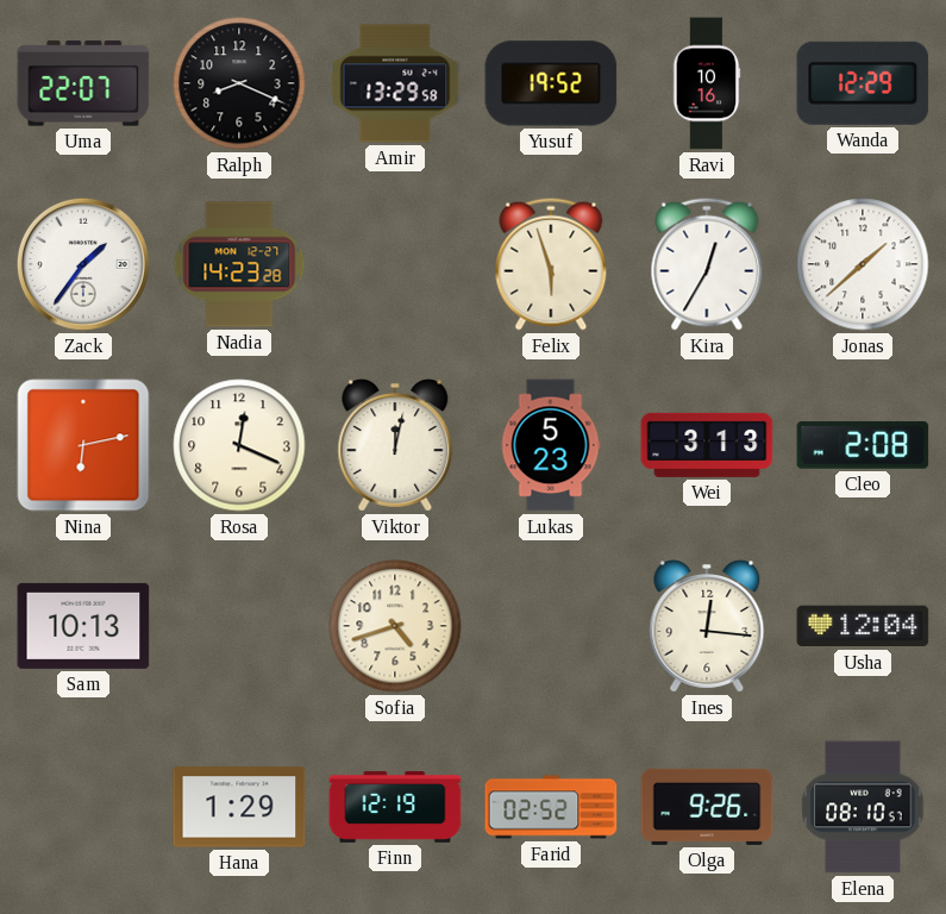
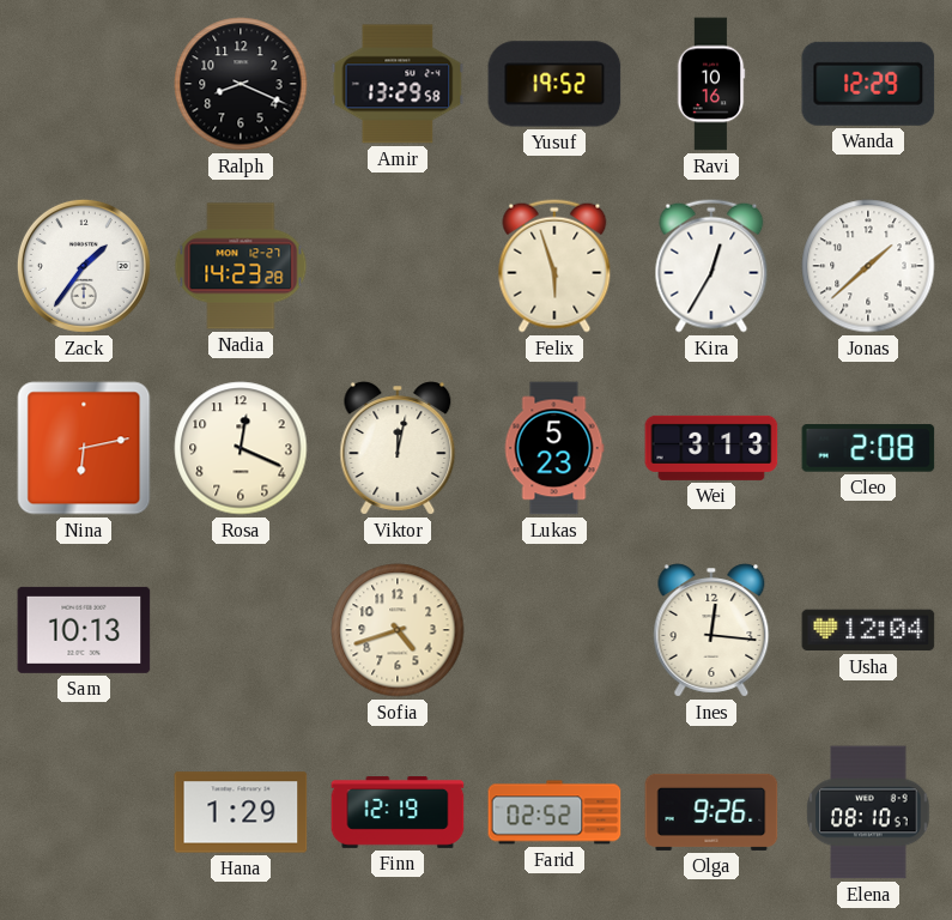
Uma: 22:07 -> none
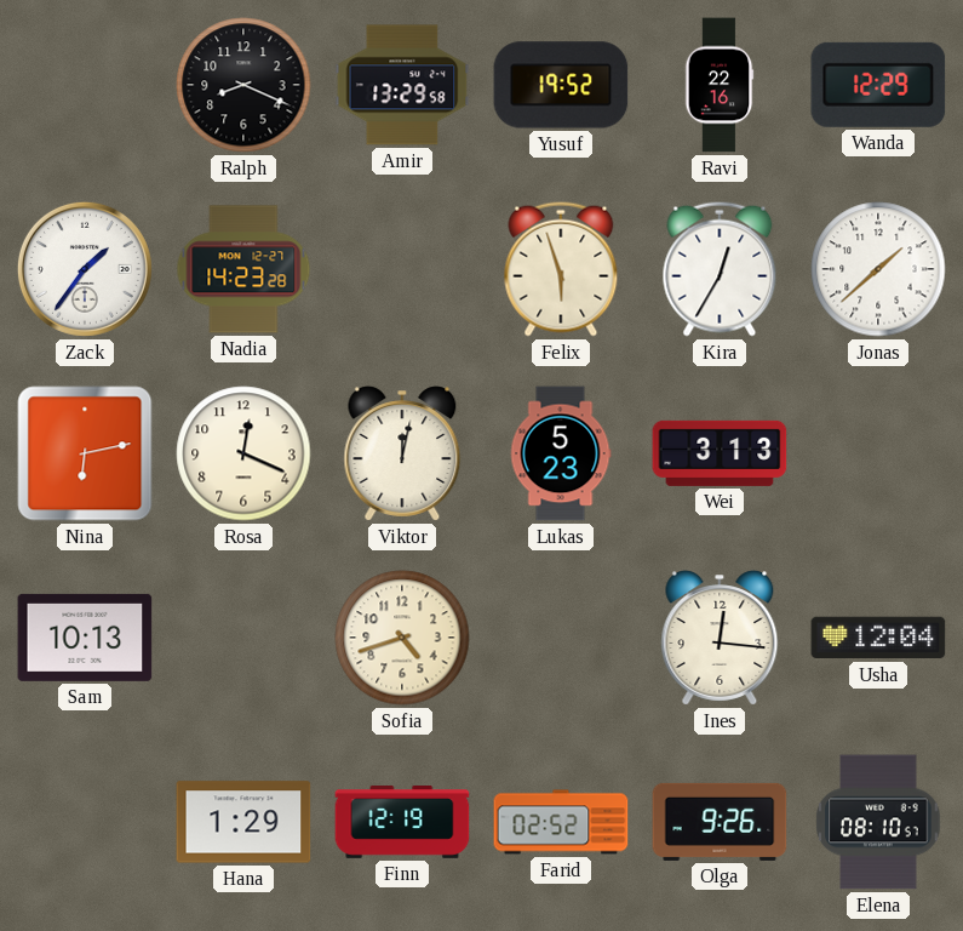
Ravi: 10:16 -> 22:16
Cleo: 2:08 -> none
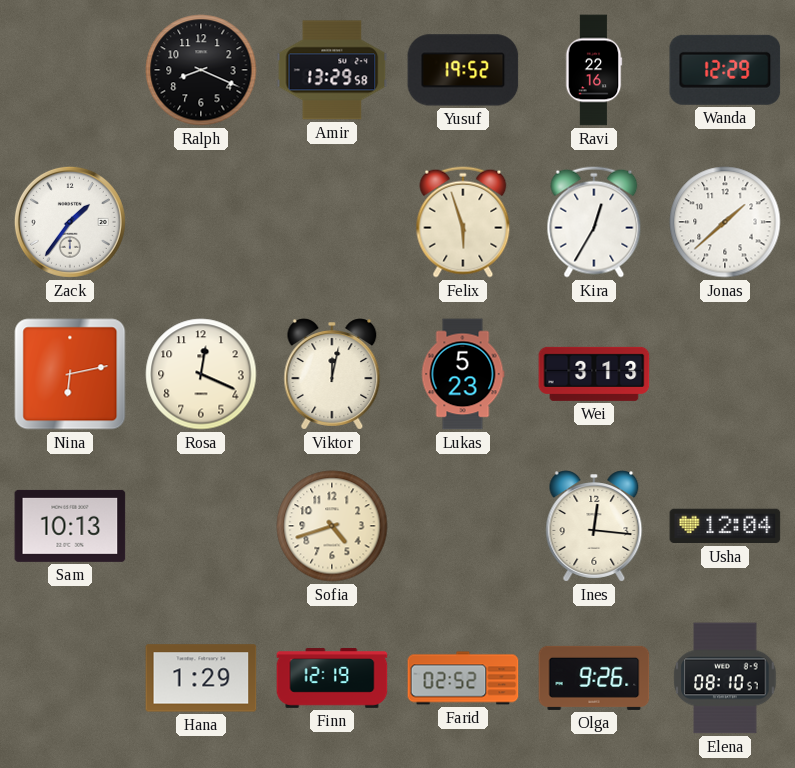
Nadia: 14:23 -> none
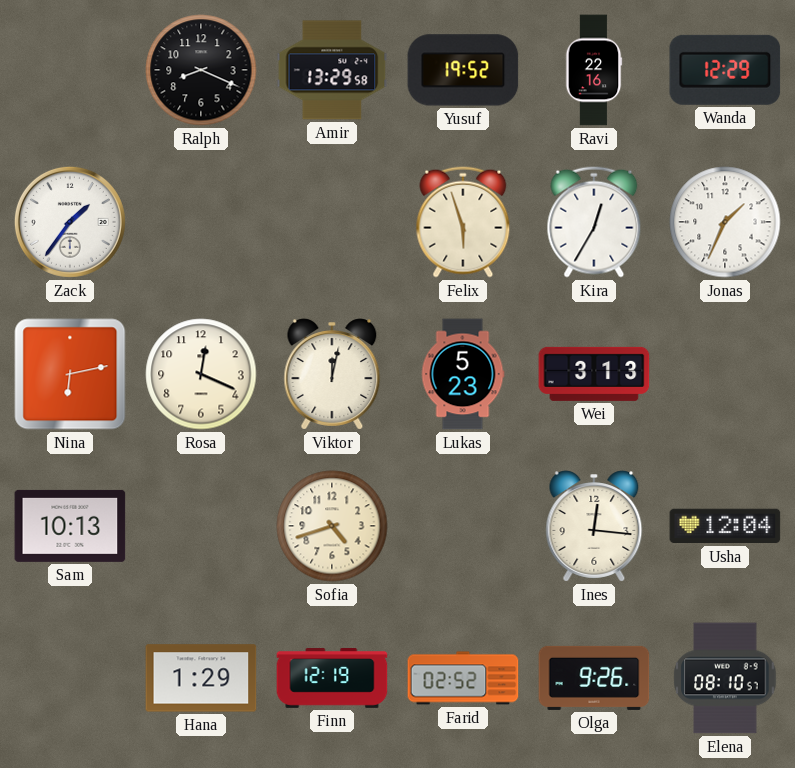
Jonas: 1:38 -> 1:34
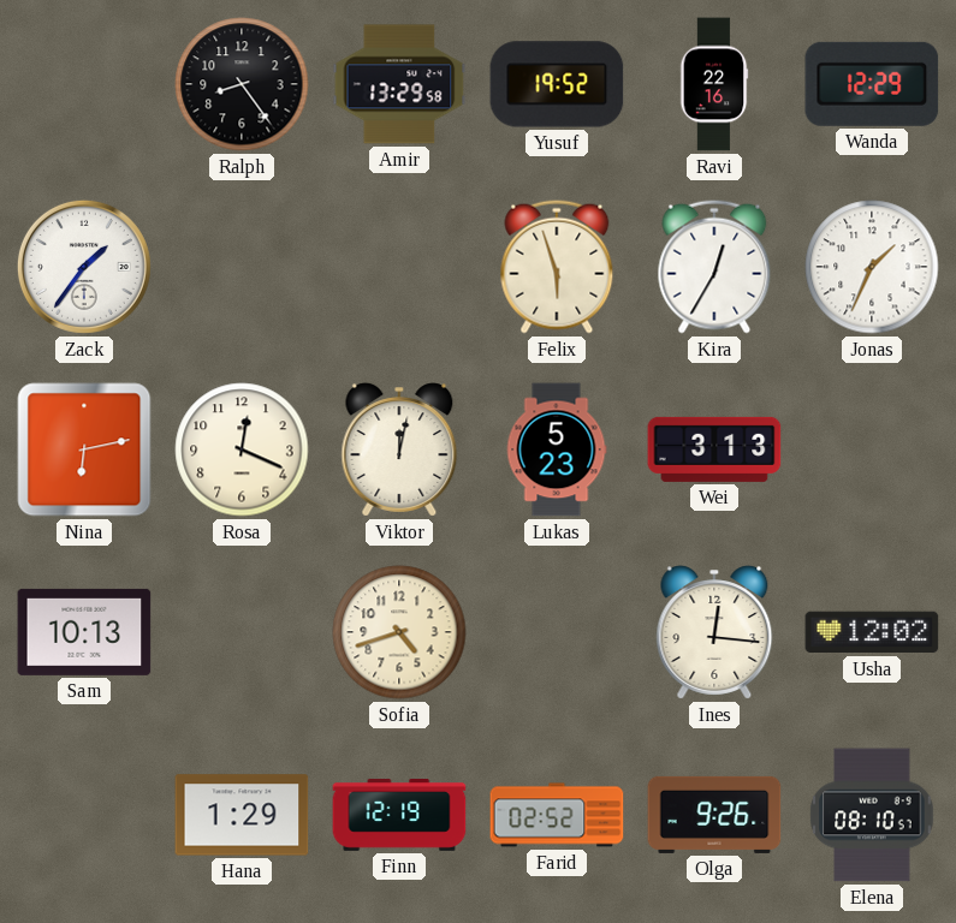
Ralph: 8:19 -> 8:24
Usha: 12:04 -> 12:02
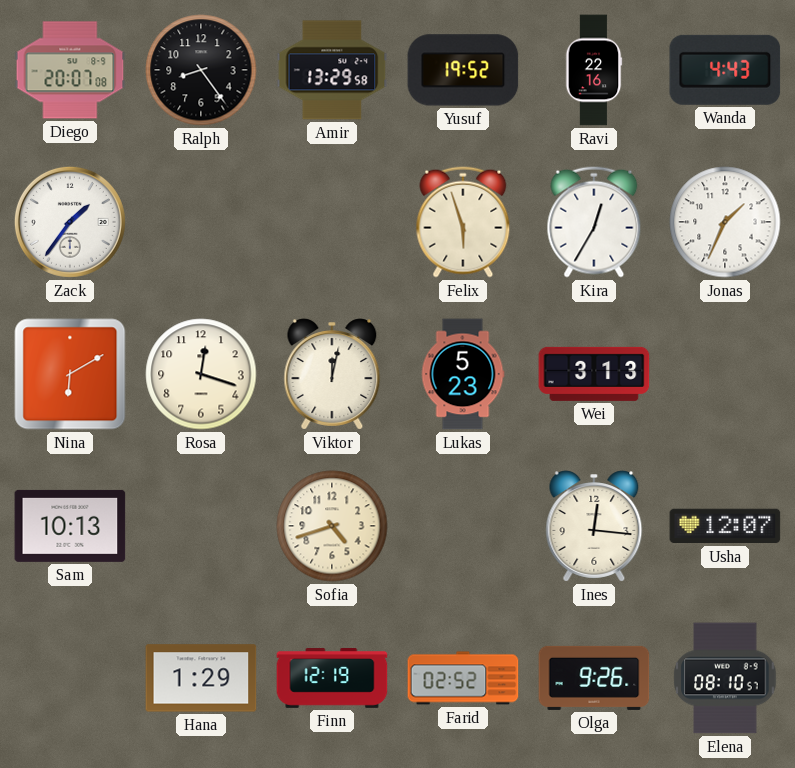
Diego: none -> 20:07
Wanda: 12:29 -> 4:43
Nina: 6:13 -> 6:10
Rosa: 12:19 -> 12:18
Usha: 12:02 -> 12:07
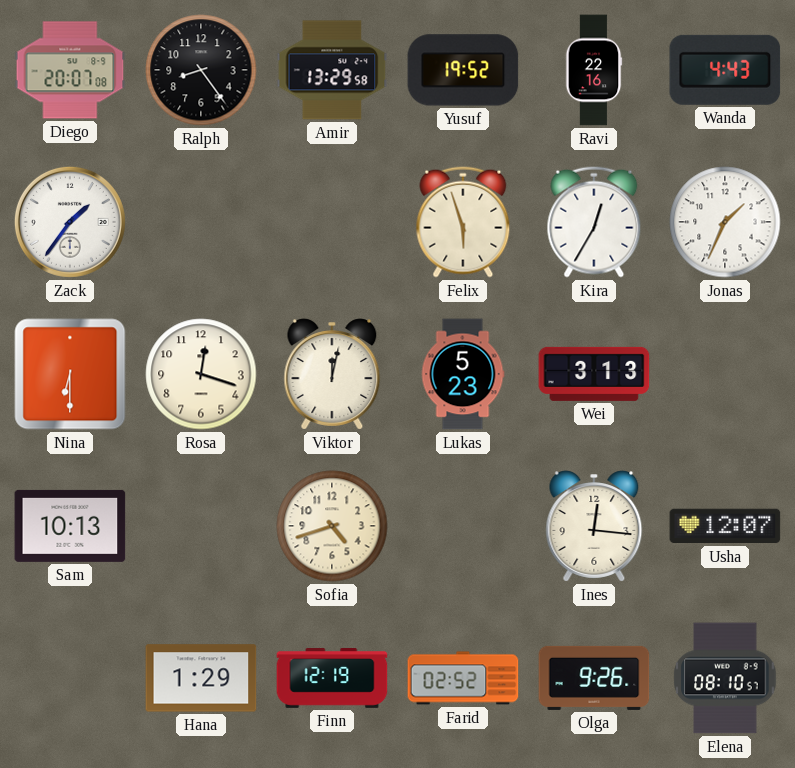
Nina: 6:10 -> 6:30
